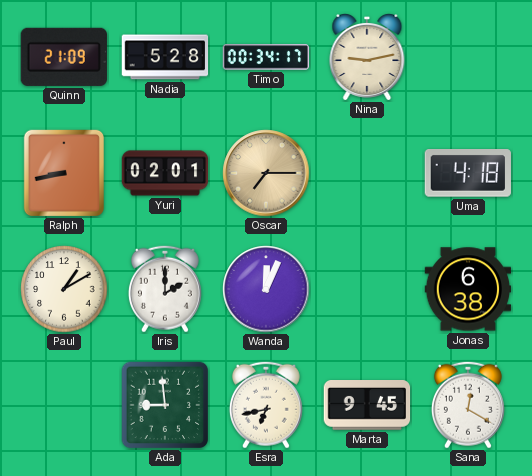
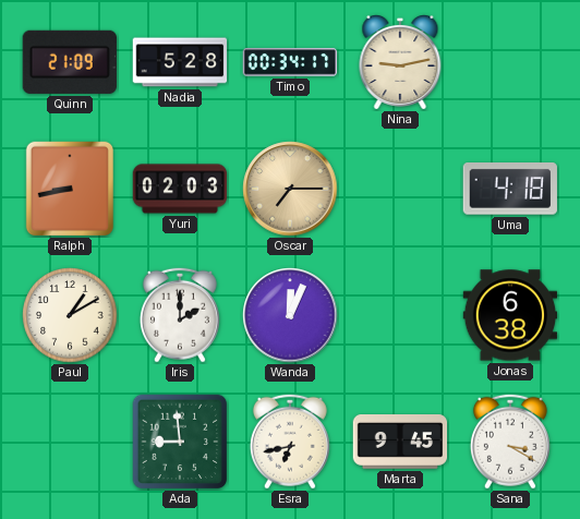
Yuri: 02:01 -> 02:03
Sana: 12:20 -> 3:20
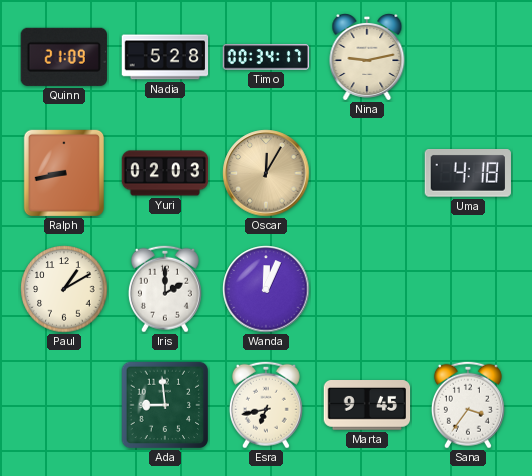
Oscar: 7:15 -> 12:05
Jonas: 6:38 -> none
Sana: 3:20 -> 3:36
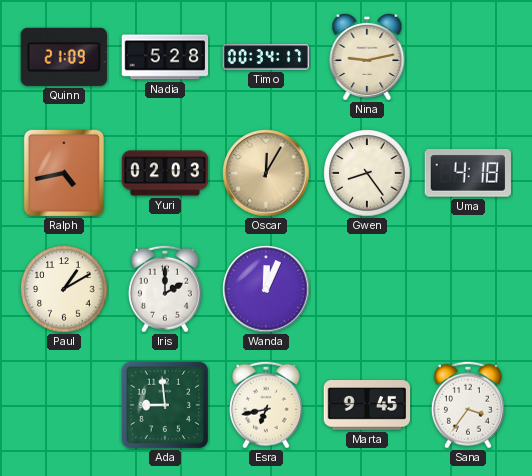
Ralph: 8:43 -> 4:43
Gwen: none -> 8:24
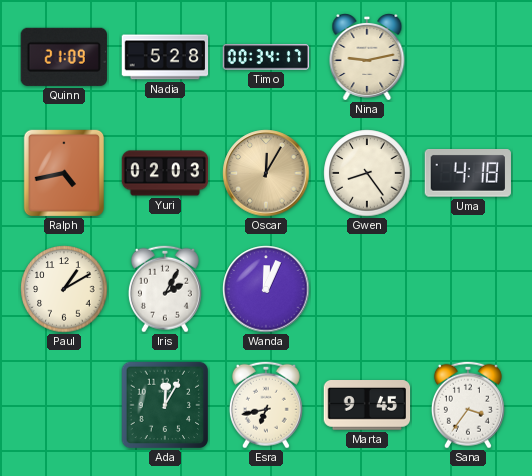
Iris: 2:00 -> 2:05
Ada: 8:59 -> 12:05
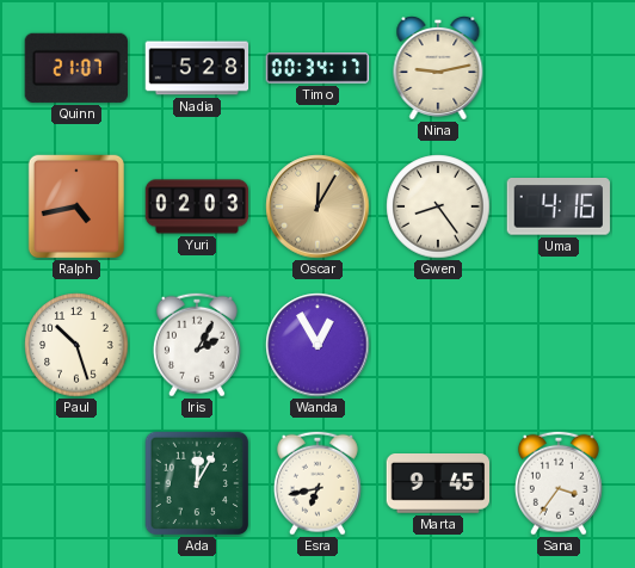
Quinn: 21:09 -> 21:07
Uma: 4:18 -> 4:16
Paul: 1:10 -> 10:27
Wanda: 12:04 -> 12:55
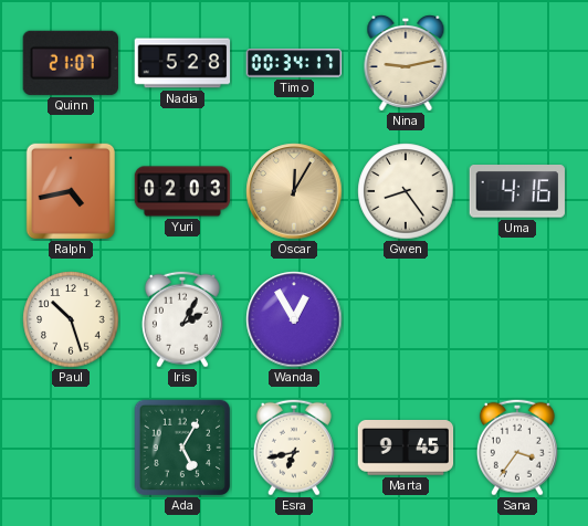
Ada: 12:05 -> 5:05
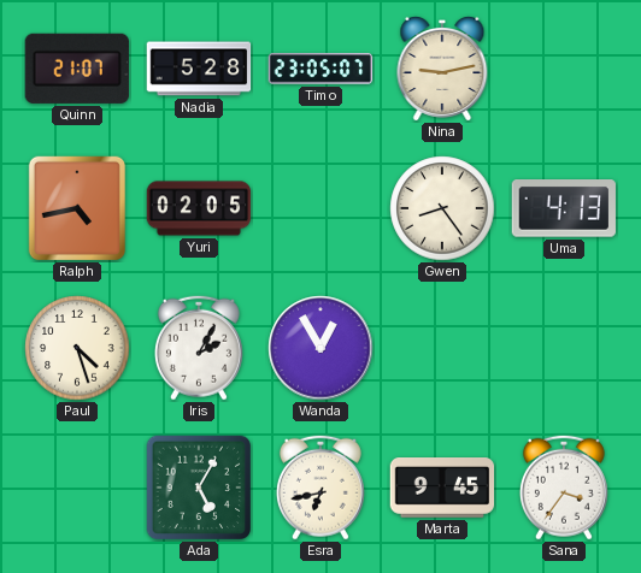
Timo: 00:34 -> 23:05
Yuri: 02:03 -> 02:05
Oscar: 12:05 -> none
Uma: 4:16 -> 4:13
Paul: 10:27 -> 4:27
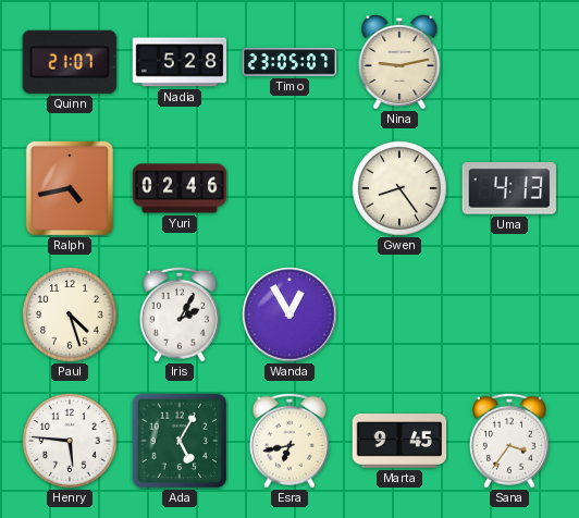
Yuri: 02:05 -> 02:46
Henry: none -> 5:46
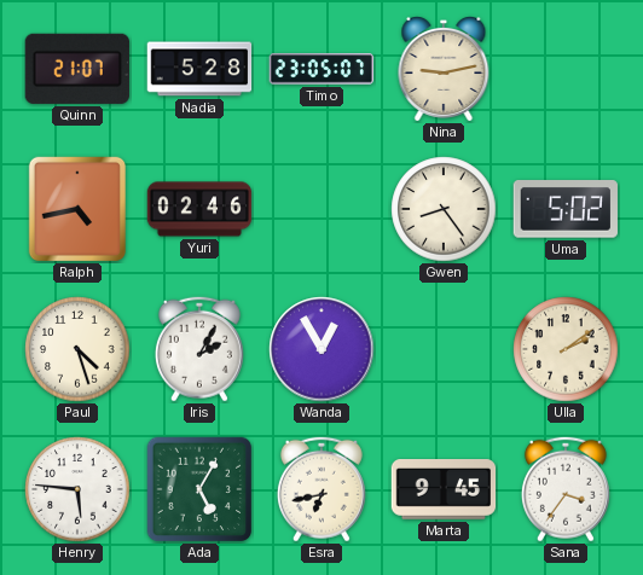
Uma: 4:13 -> 5:02
Ulla: none -> 2:09
